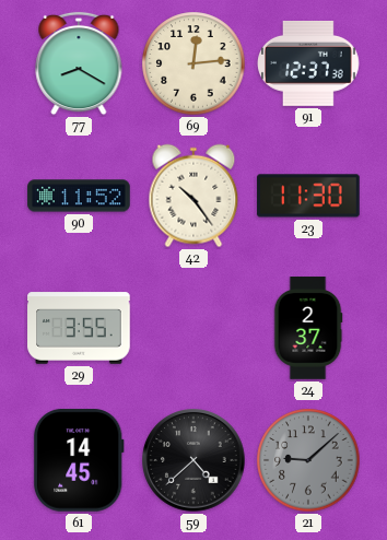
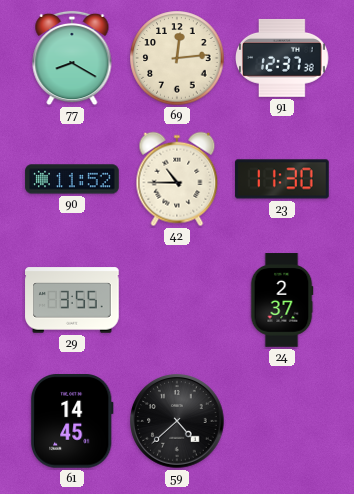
42: 10:24 -> 10:45
21: 9:08 -> none
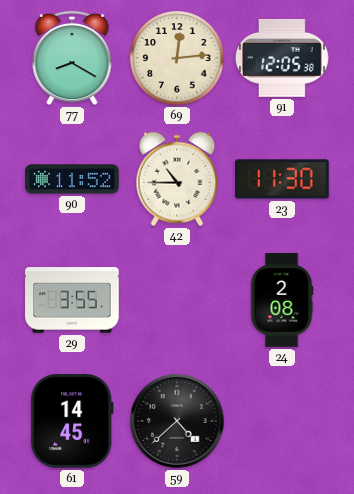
91: 12:37 -> 12:05
24: 2:37 -> 2:08
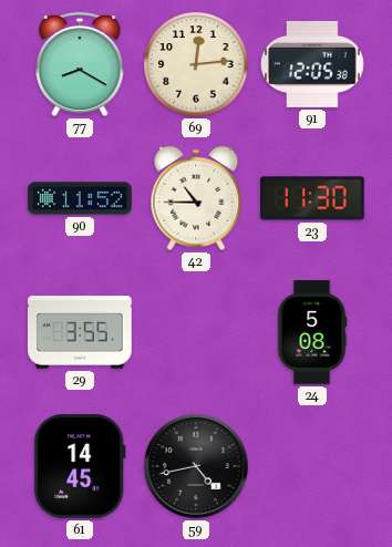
24: 2:08 -> 5:08
59: 4:38 -> 4:43
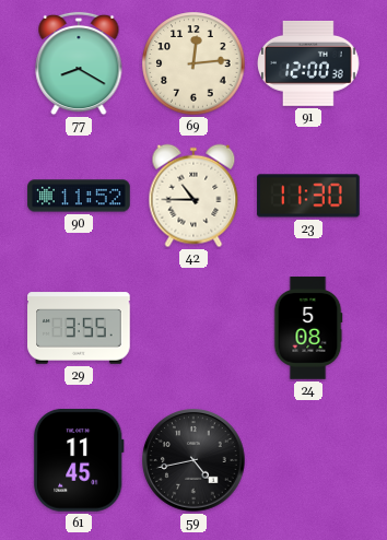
91: 12:05 -> 12:00
61: 14:45 -> 11:45
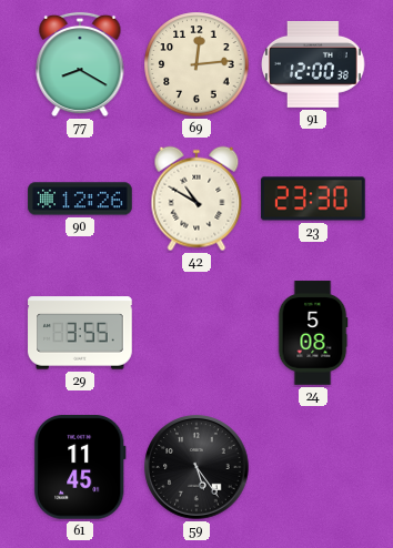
90: 11:52 -> 12:26
42: 10:45 -> 10:50
23: 11:30 -> 23:30
59: 4:43 -> 5:24
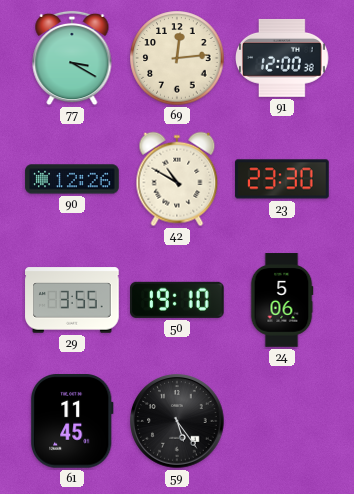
77: 8:20 -> 3:20
50: none -> 19:10
24: 5:08 -> 5:06
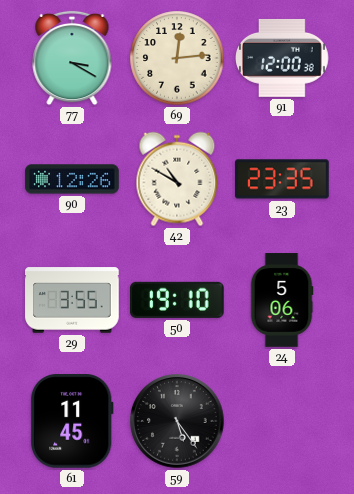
23: 23:30 -> 23:35
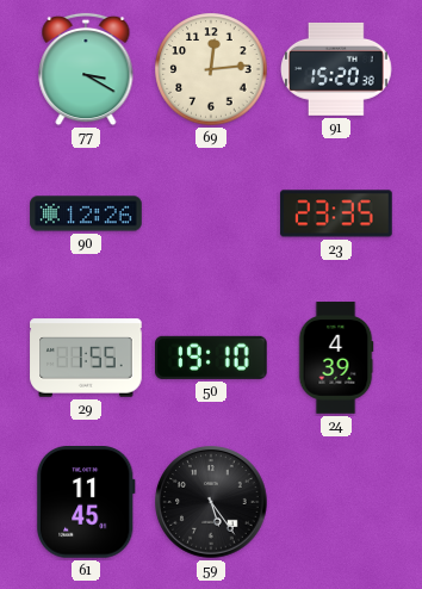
91: 12:00 -> 15:20
42: 10:50 -> none
29: 3:55 -> 1:55
24: 5:06 -> 4:39
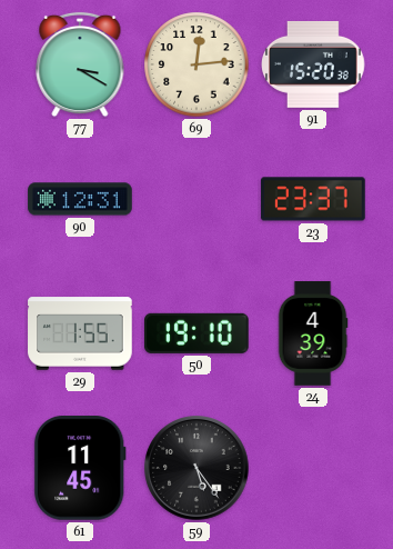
90: 12:26 -> 12:31
23: 23:35 -> 23:37
